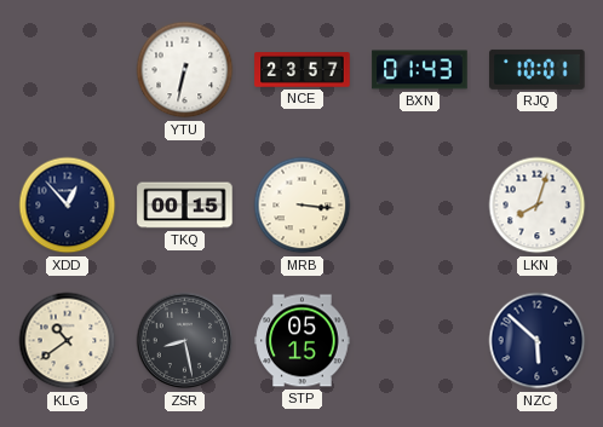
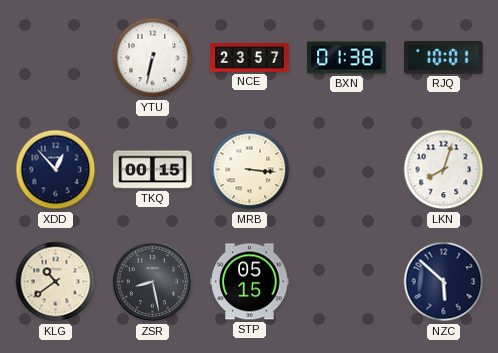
BXN: 01:43 -> 01:38
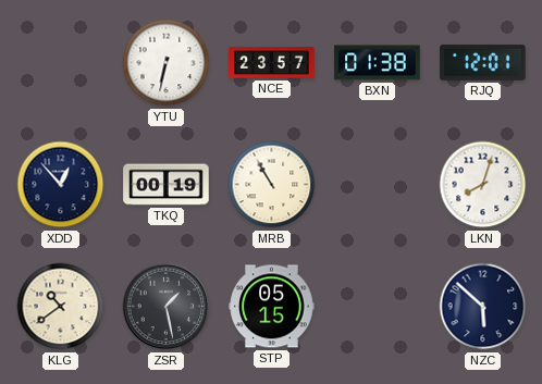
RJQ: 10:01 -> 12:01
TKQ: 00:15 -> 00:19
MRB: 3:16 -> 10:55
ZSR: 8:28 -> 1:28
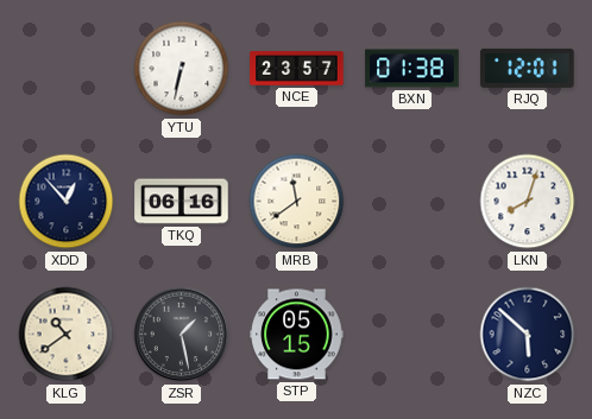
TKQ: 00:19 -> 06:16
MRB: 10:55 -> 11:39
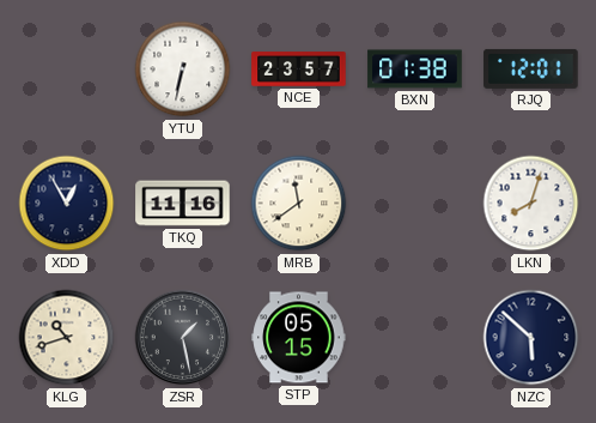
XDD: 12:53 -> 12:55
TKQ: 06:16 -> 11:16
KLG: 10:39 -> 10:42
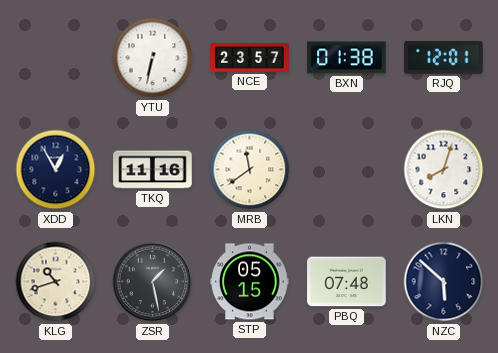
PBQ: none -> 07:48
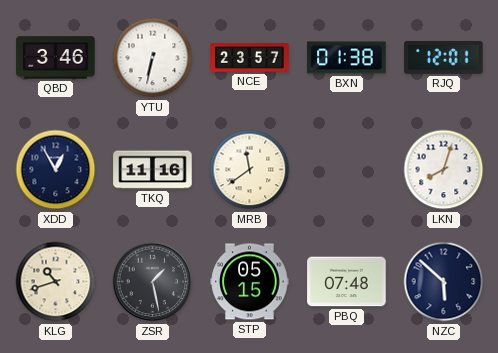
QBD: none -> 3:46
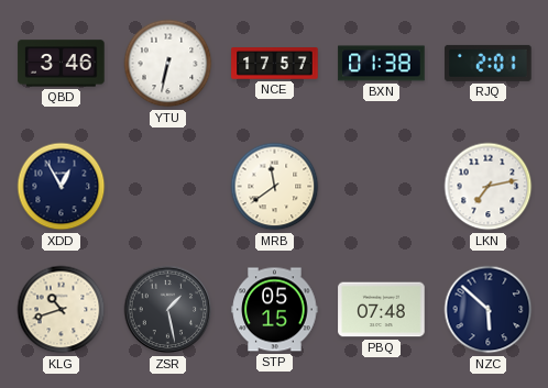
NCE: 23:57 -> 17:57
RJQ: 12:01 -> 2:01
TKQ: 11:16 -> none
LKN: 8:03 -> 7:13
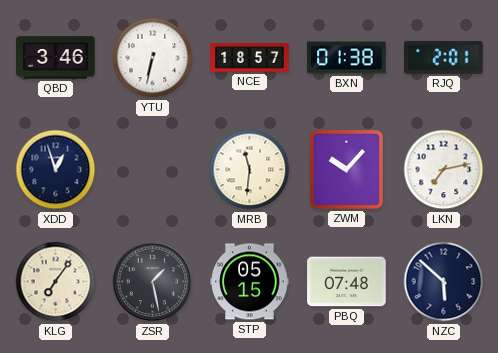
NCE: 17:57 -> 18:57
XDD: 12:55 -> 12:57
MRB: 11:39 -> 11:31
ZWM: none -> 10:07
KLG: 10:42 -> 7:06
